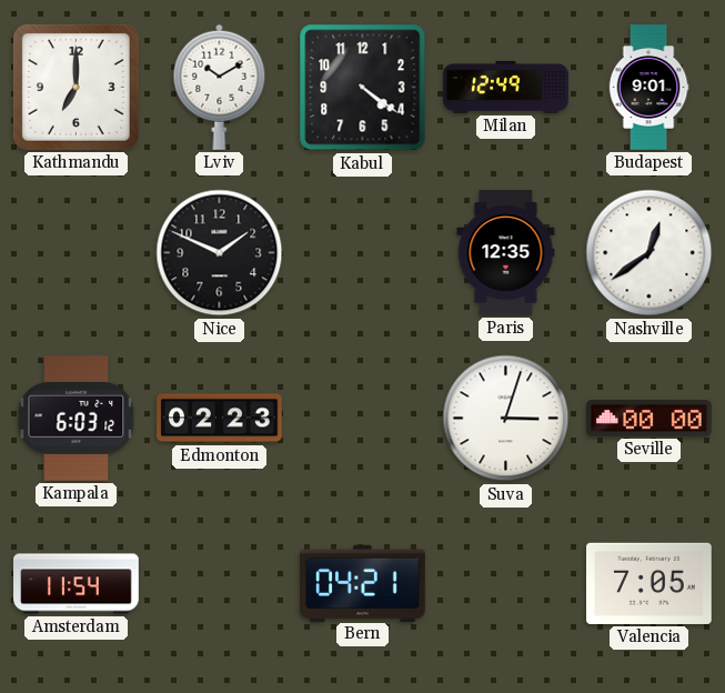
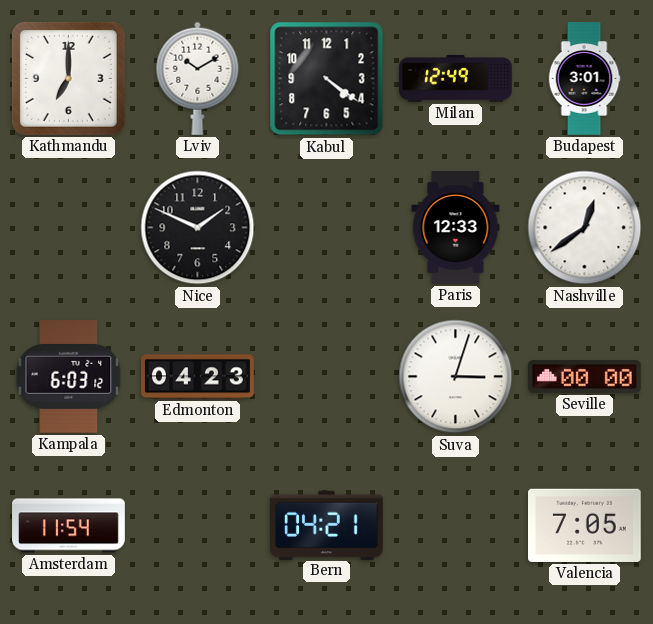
Budapest: 9:01 -> 3:01
Paris: 12:35 -> 12:33
Edmonton: 02:23 -> 04:23
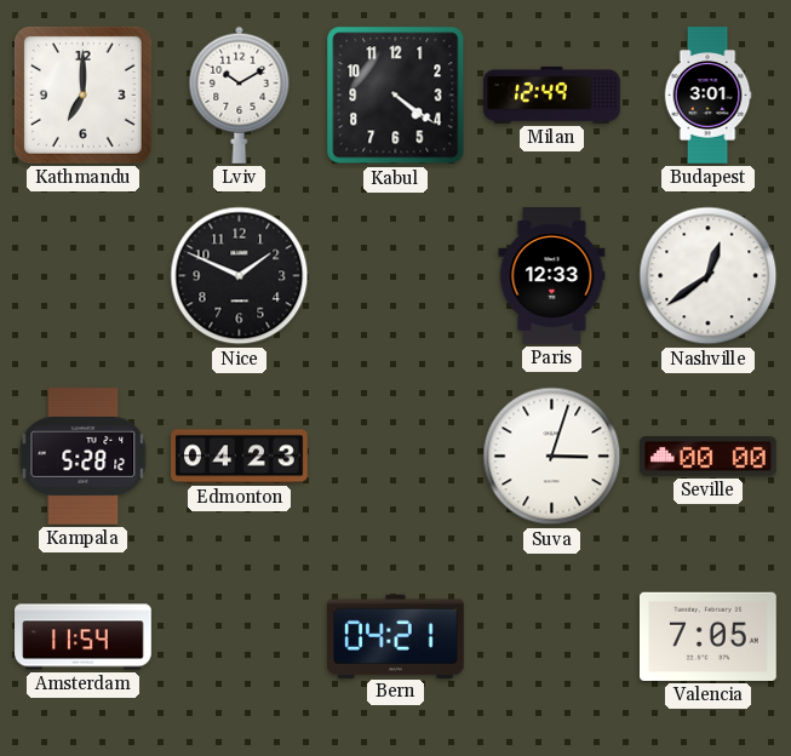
Kampala: 6:03 -> 5:28
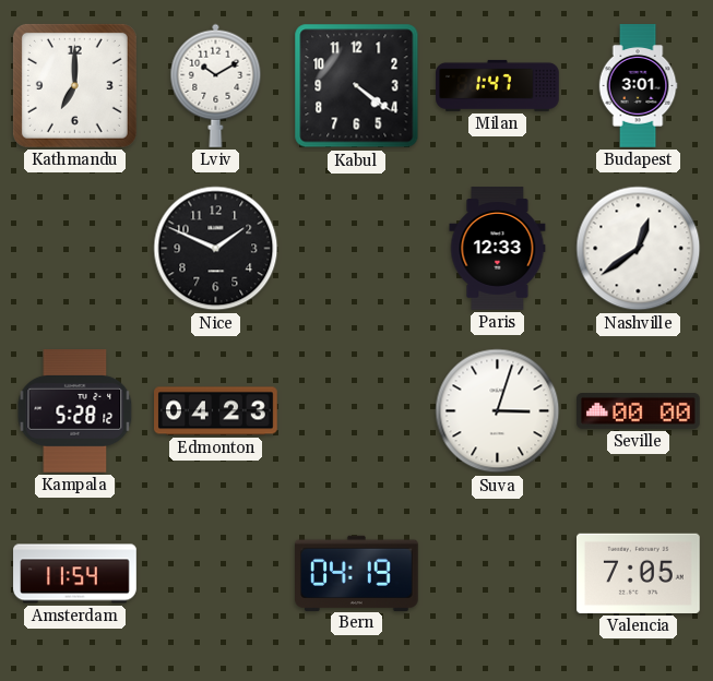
Milan: 12:49 -> 1:47
Bern: 04:21 -> 04:19
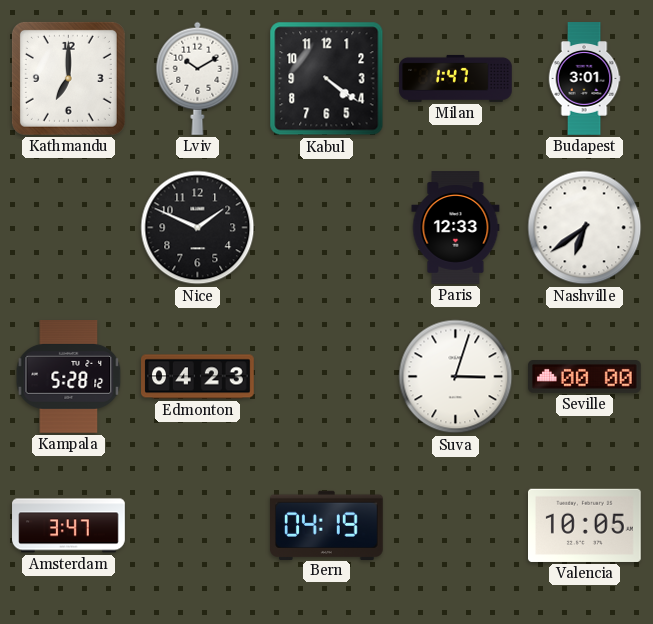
Nashville: 12:39 -> 6:39
Amsterdam: 11:54 -> 3:47
Valencia: 7:05 -> 10:05
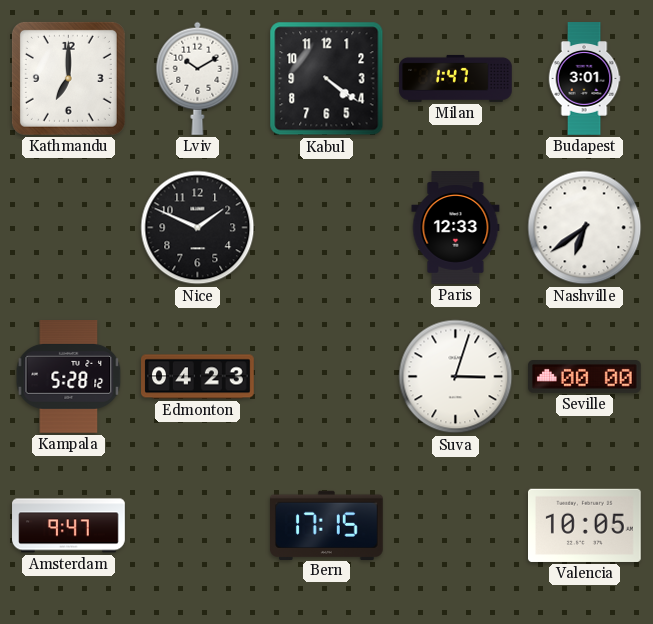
Amsterdam: 3:47 -> 9:47
Bern: 04:19 -> 17:15
